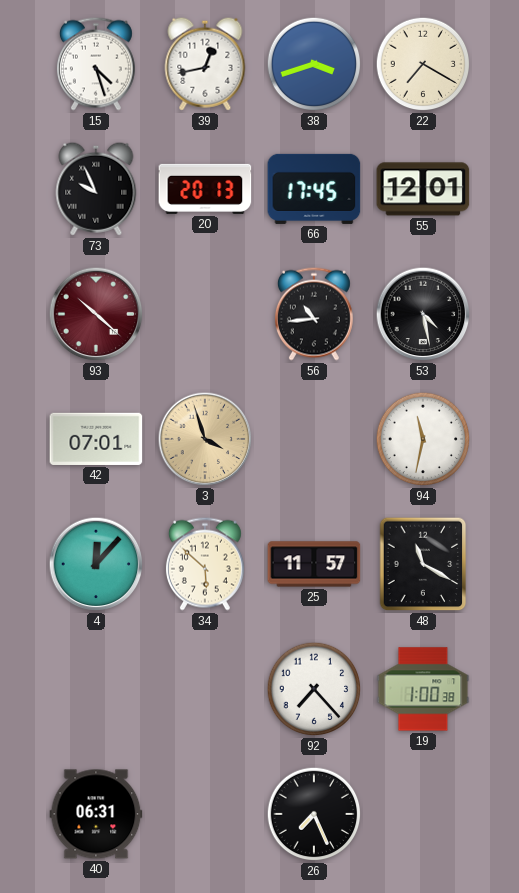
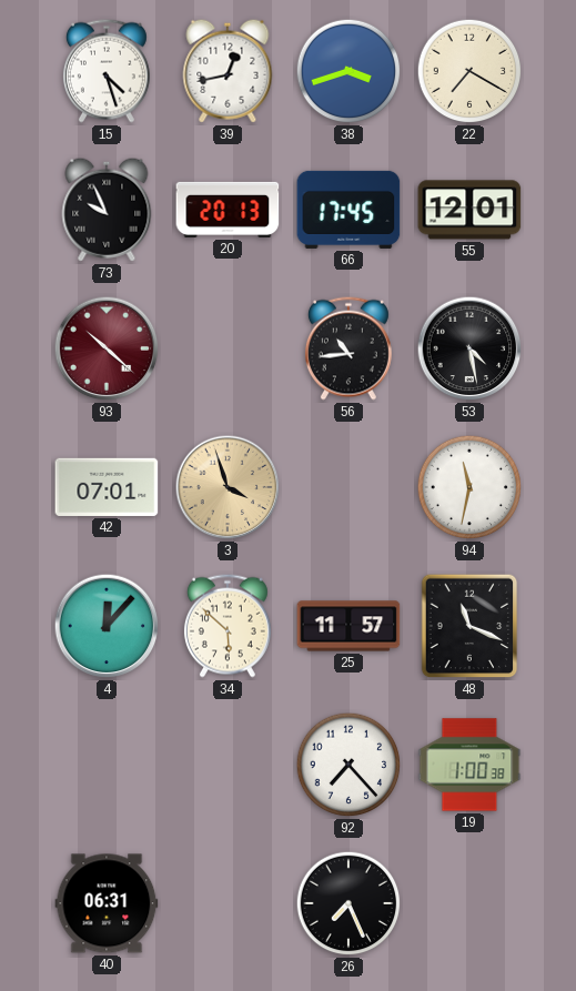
48: 11:20 -> 11:19
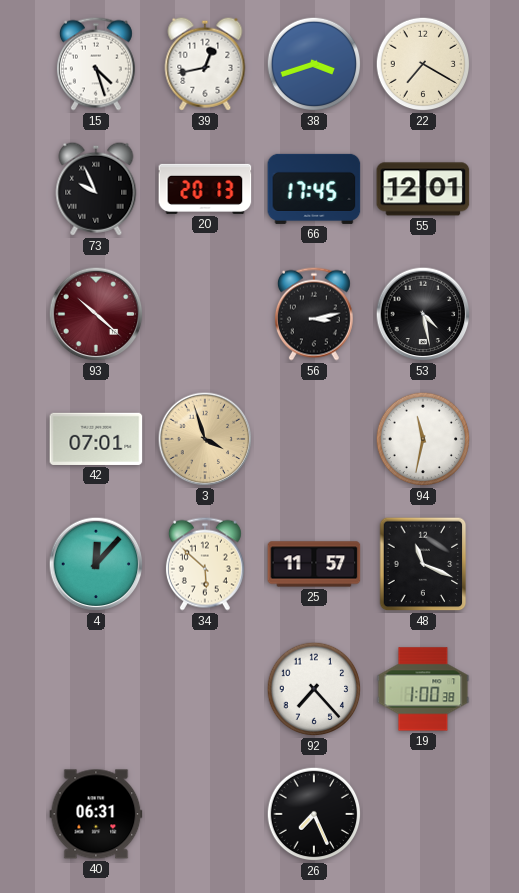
56: 10:44 -> 3:13
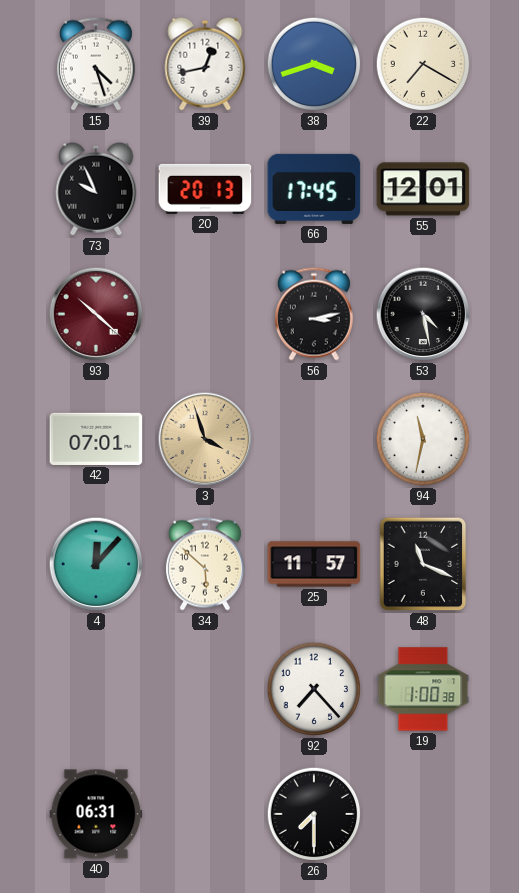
26: 7:26 -> 7:30
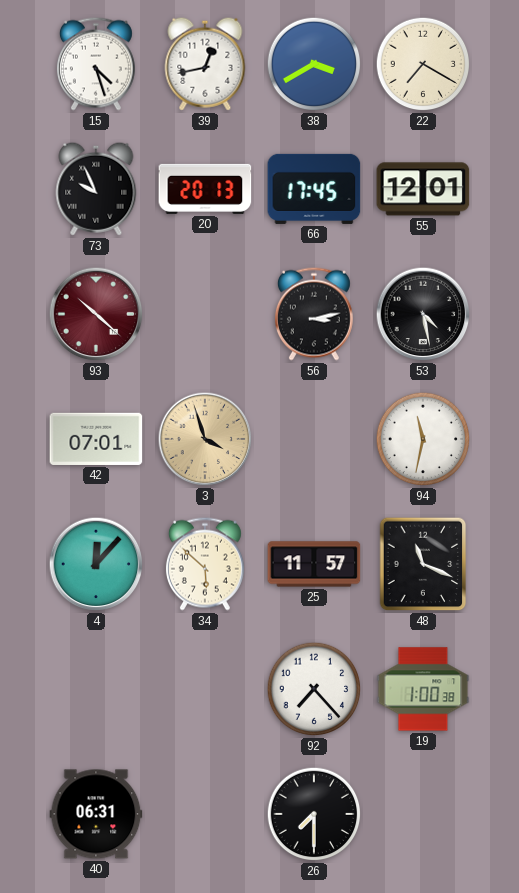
38: 3:42 -> 3:40
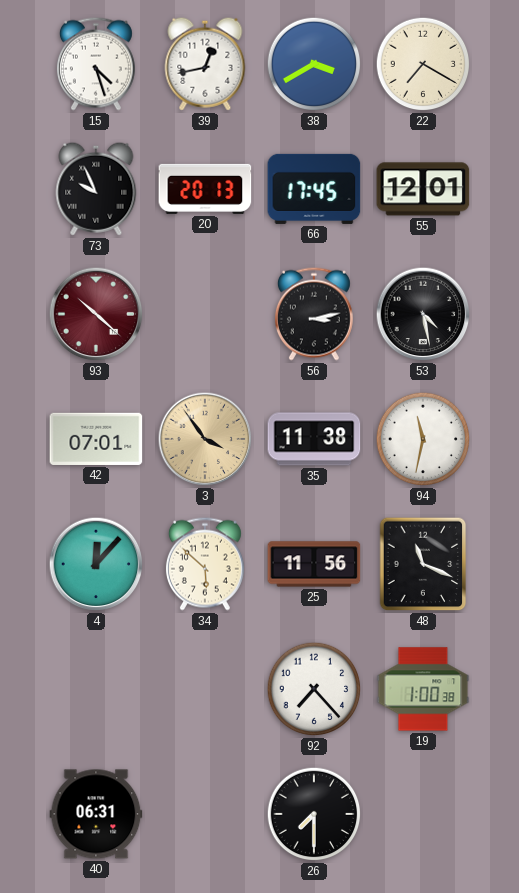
3: 3:57 -> 3:54
35: none -> 11:38
25: 11:57 -> 11:56
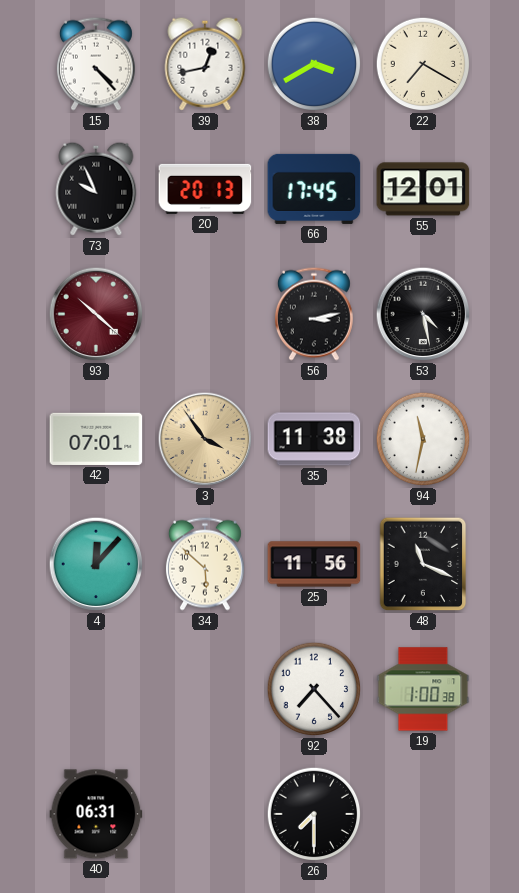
15: 4:27 -> 4:23
